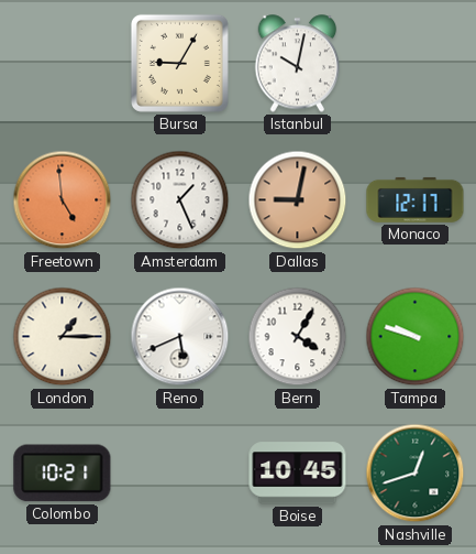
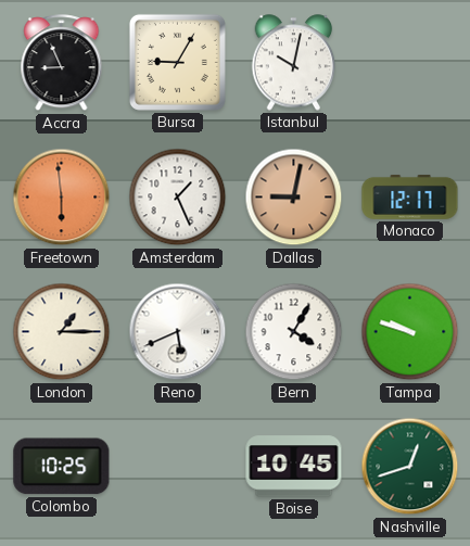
Accra: none -> 8:56
Freetown: 4:59 -> 5:59
Colombo: 10:21 -> 10:25
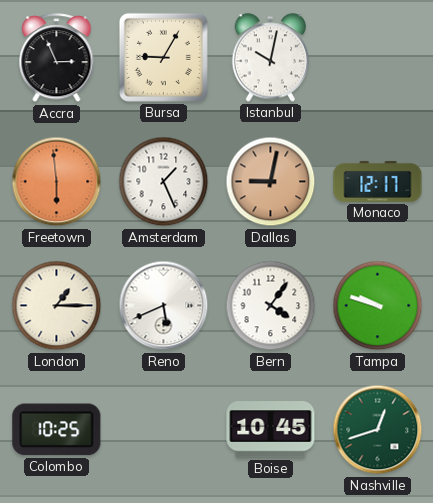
Accra: 8:56 -> 2:56
Bern: 4:05 -> 4:06
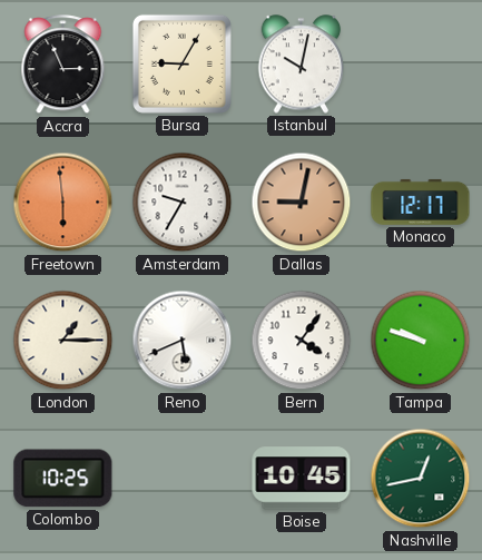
Amsterdam: 1:26 -> 9:35
Nashville: 12:42 -> 12:43
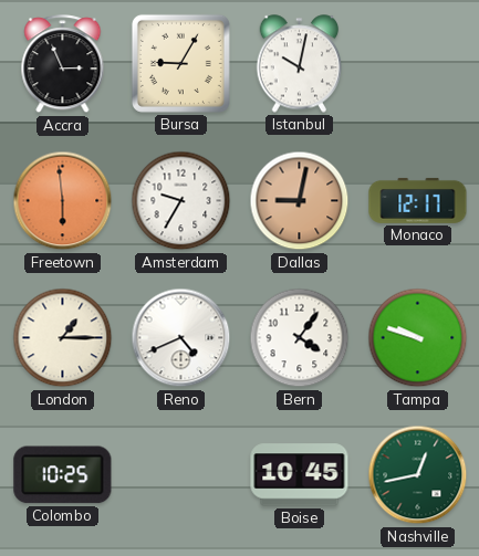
Reno: 5:41 -> 4:41
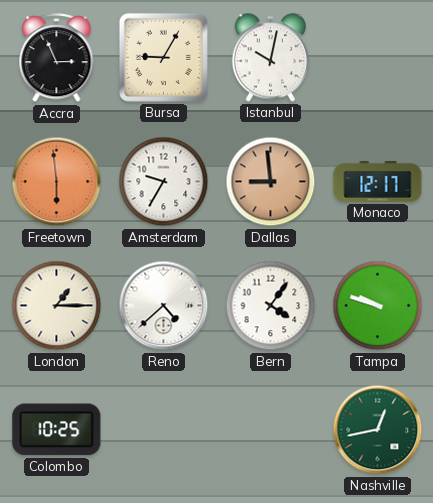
Dallas: 9:02 -> 8:59
Reno: 4:41 -> 4:38
Boise: 10:45 -> none
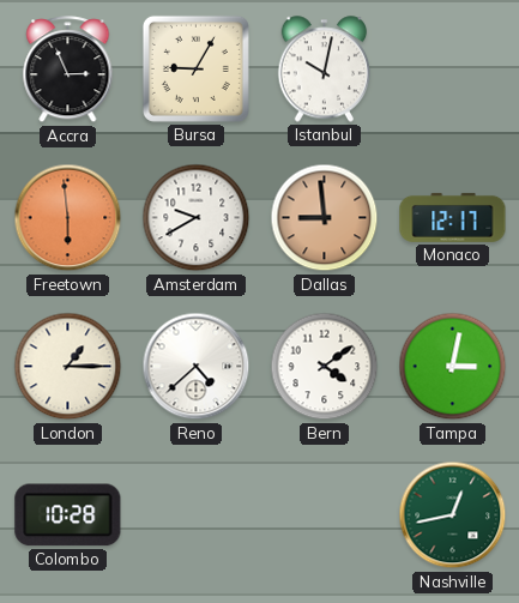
Amsterdam: 9:35 -> 9:40
Bern: 4:06 -> 4:09
Tampa: 9:48 -> 3:02
Colombo: 10:25 -> 10:28
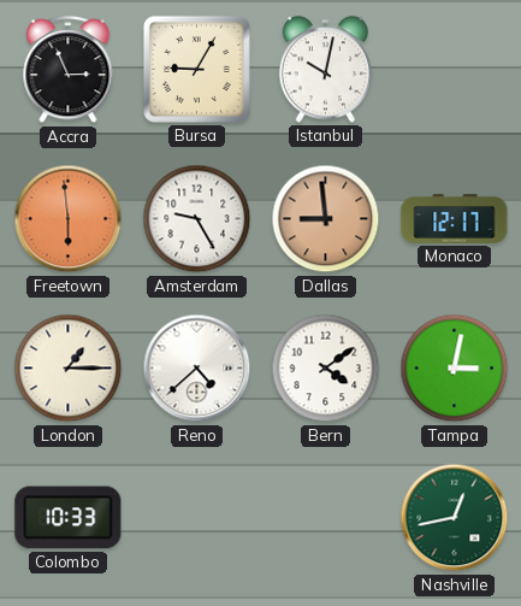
Amsterdam: 9:40 -> 9:25
Colombo: 10:28 -> 10:33
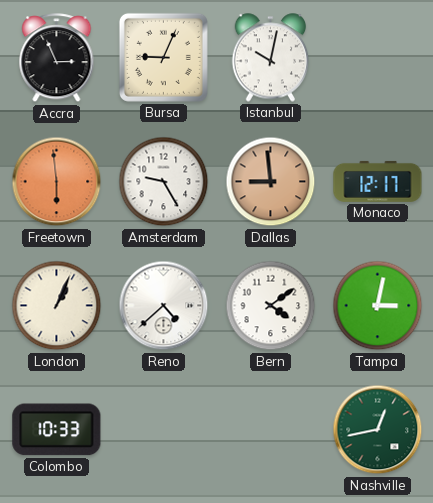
Bursa: 9:05 -> 9:04
London: 1:15 -> 1:04
